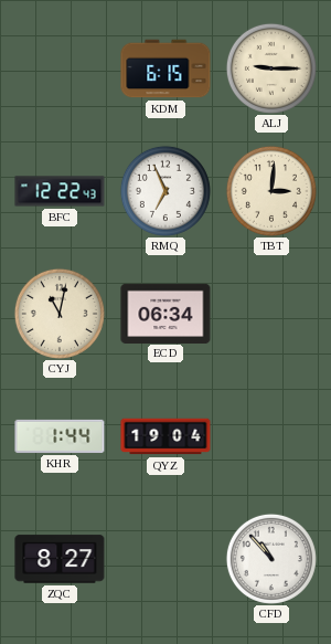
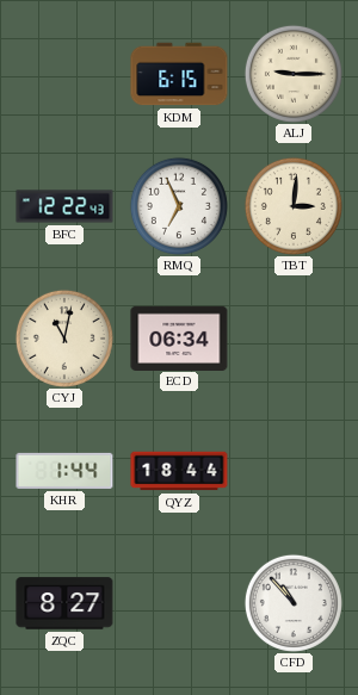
QYZ: 19:04 -> 18:44
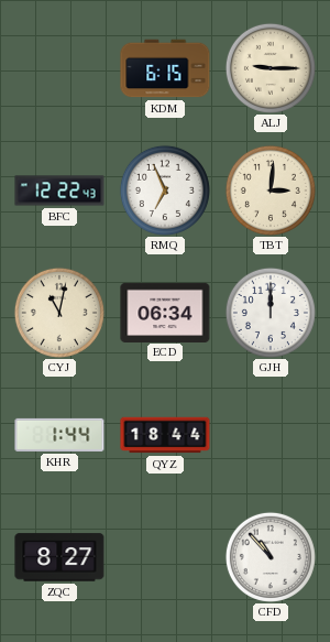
GJH: none -> 12:00
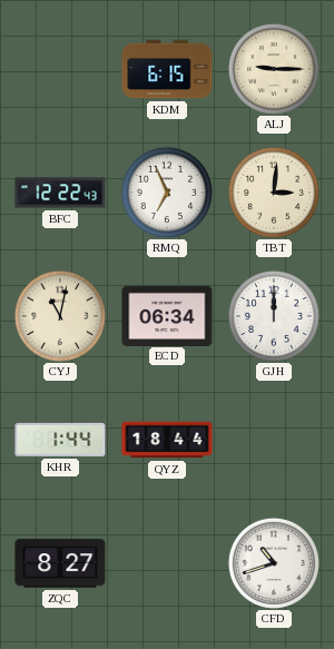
CFD: 10:53 -> 10:42
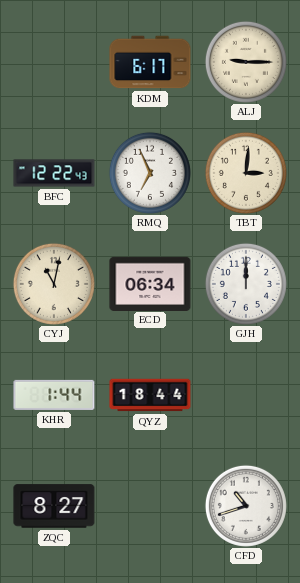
KDM: 6:15 -> 6:17
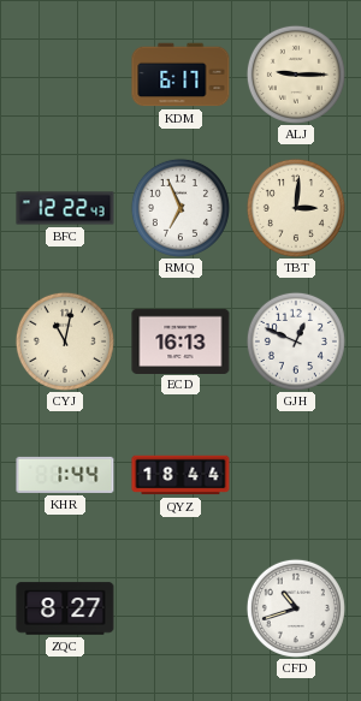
ECD: 06:34 -> 16:13
GJH: 12:00 -> 12:49
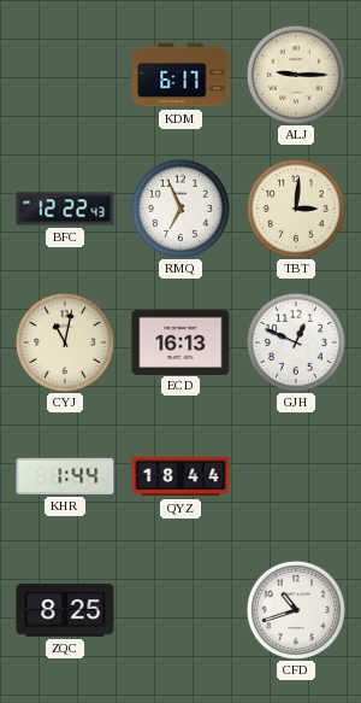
ZQC: 8:27 -> 8:25
